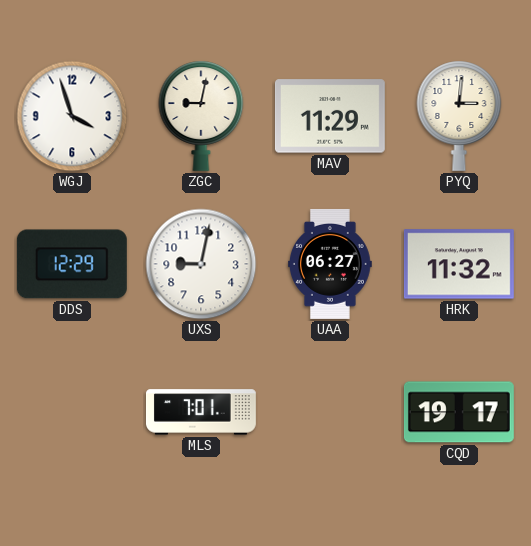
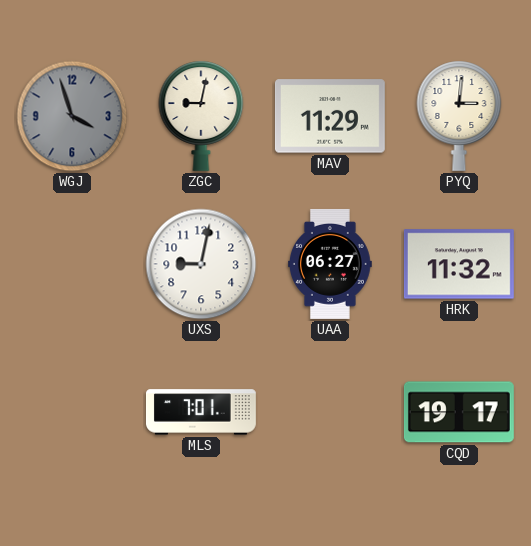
WGJ dial: white -> grey
DDS: 12:29 -> none
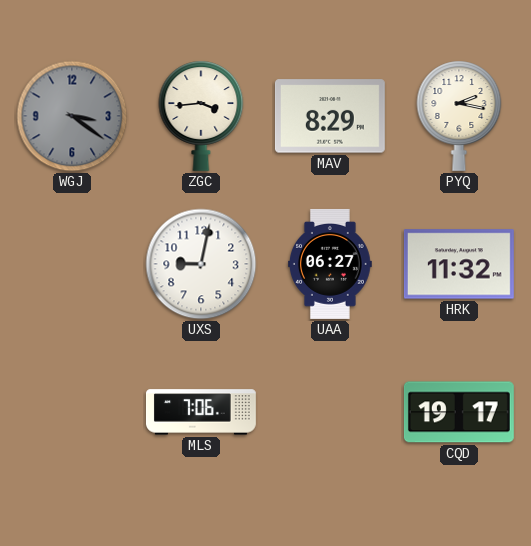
WGJ: 3:57 -> 3:21
ZGC: 9:02 -> 3:44
MAV: 11:29 -> 8:29
PYQ: 3:01 -> 2:17
MLS: 7:01 -> 7:06
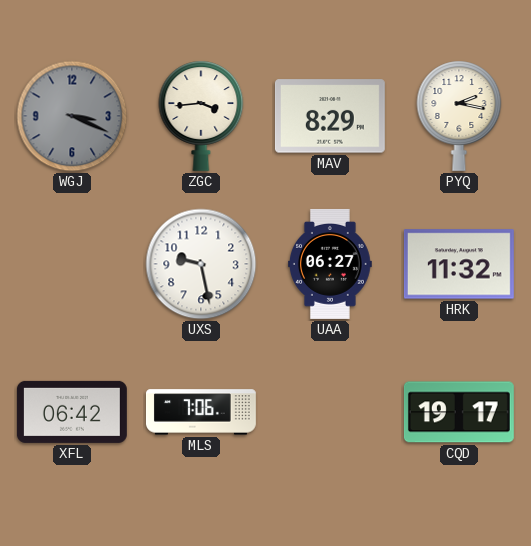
WGJ: 3:21 -> 3:19
UXS: 9:02 -> 9:28
XFL: none -> 06:42
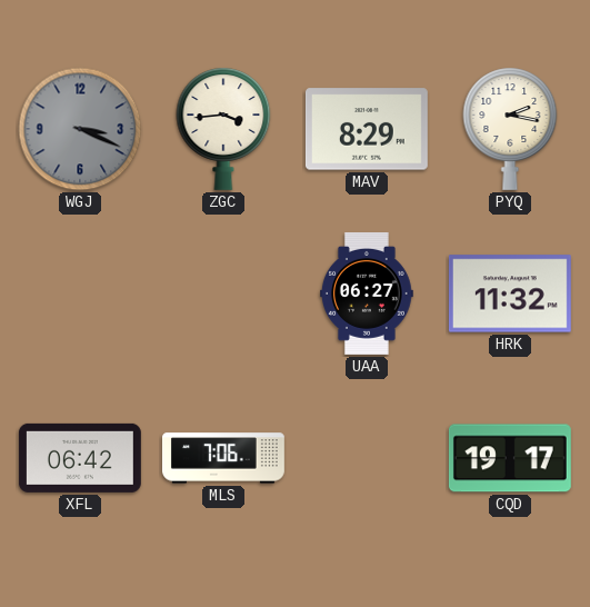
UXS: 9:28 -> none
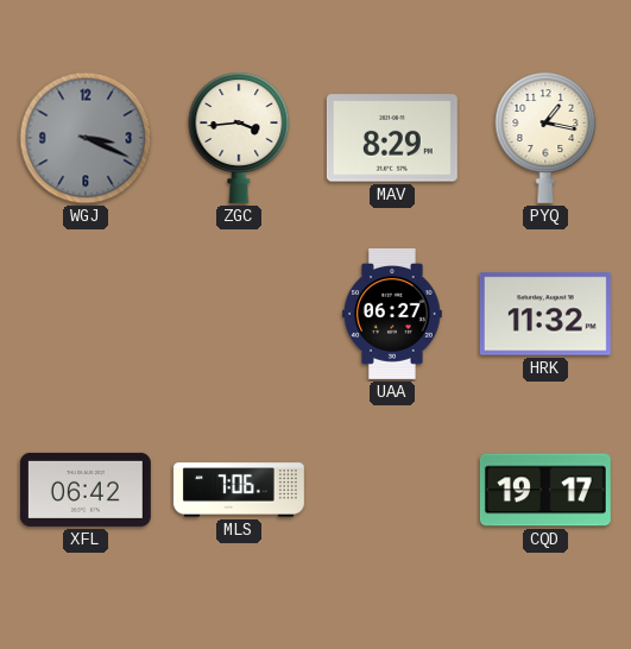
PYQ: 2:17 -> 1:17
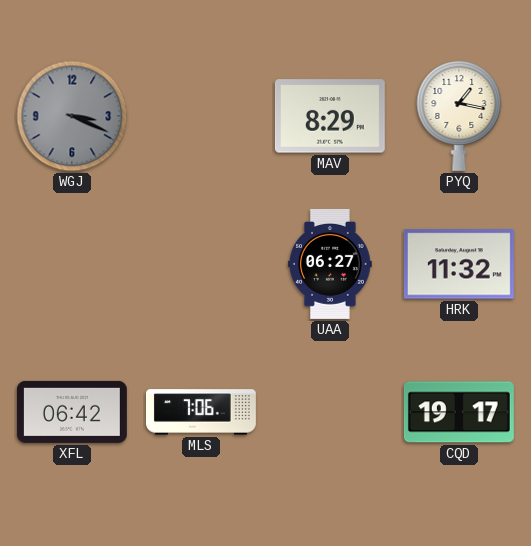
ZGC: 3:44 -> none
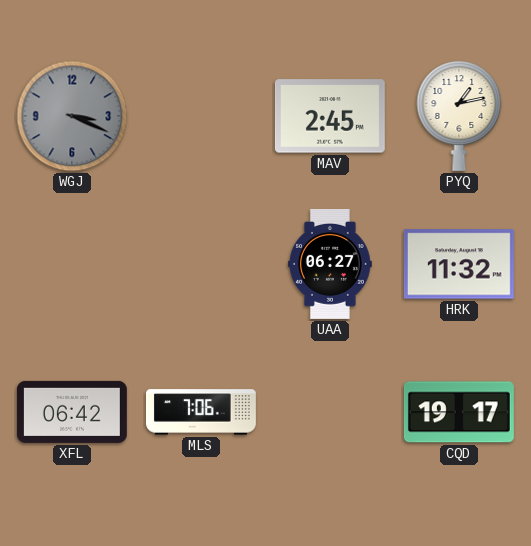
MAV: 8:29 -> 2:45
PYQ: 1:17 -> 1:13
